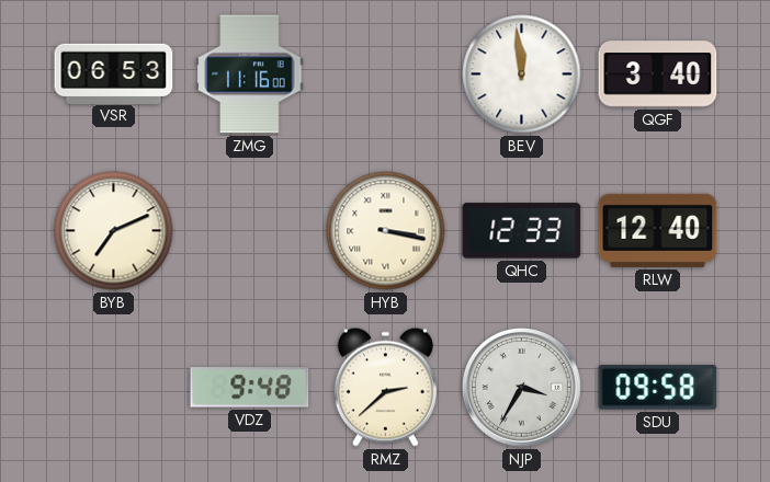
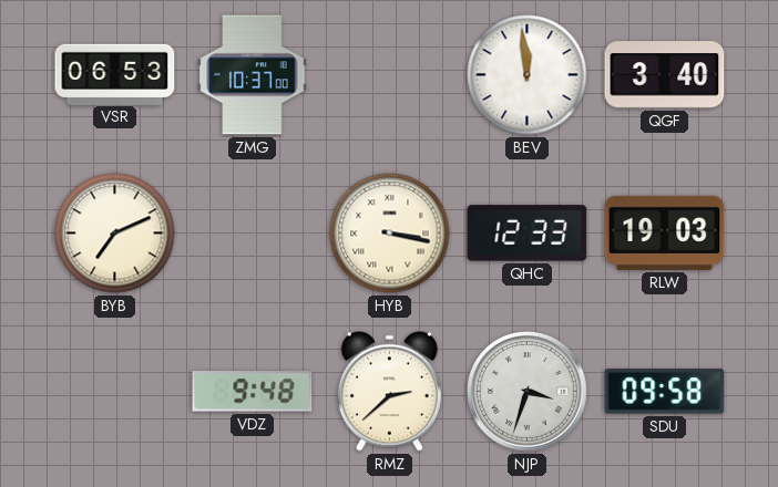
ZMG: 11:16 -> 10:37
RLW: 12:40 -> 19:03
NJP: 3:35 -> 3:33
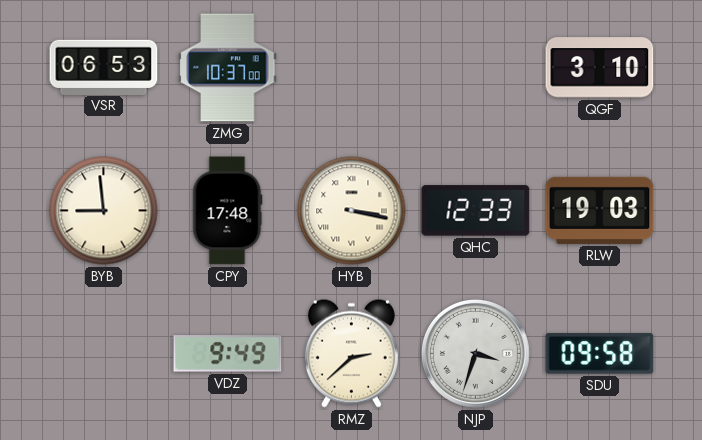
BEV: 11:59 -> none
QGF: 3:40 -> 3:10
BYB: 7:11 -> 8:59
CPY: none -> 17:48
VDZ: 9:48 -> 9:49
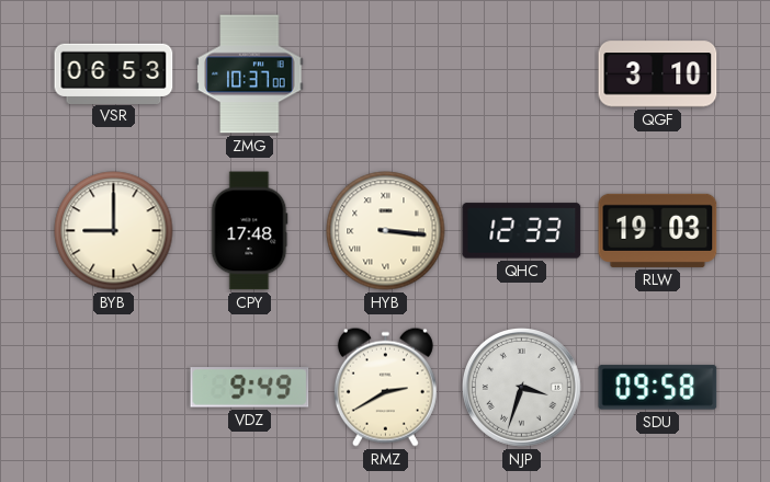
BYB: 8:59 -> 9:00
HYB: 3:17 -> 3:16
RMZ: 2:38 -> 2:40
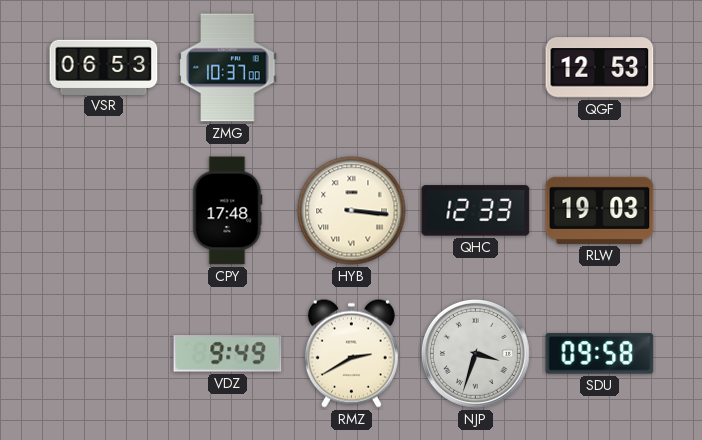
QGF: 3:10 -> 12:53
BYB: 9:00 -> none
